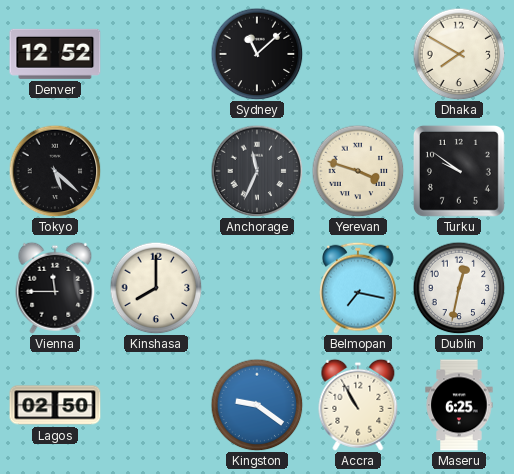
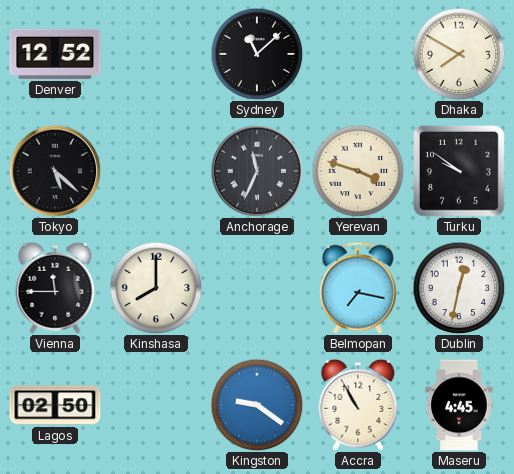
Maseru: 6:25 -> 4:45
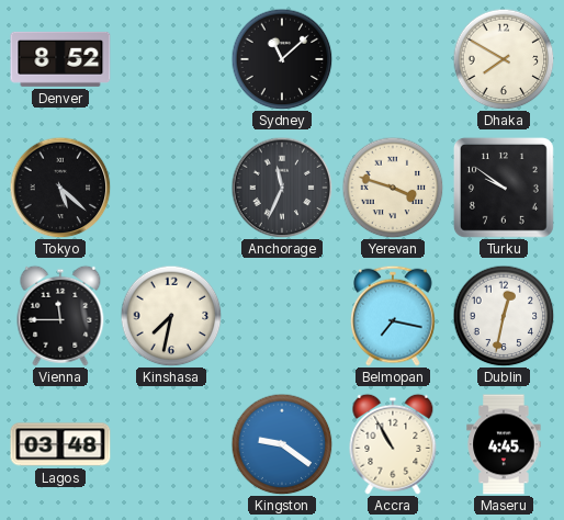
Denver: 12:52 -> 8:52
Kinshasa: 8:00 -> 7:32
Lagos: 02:50 -> 03:48
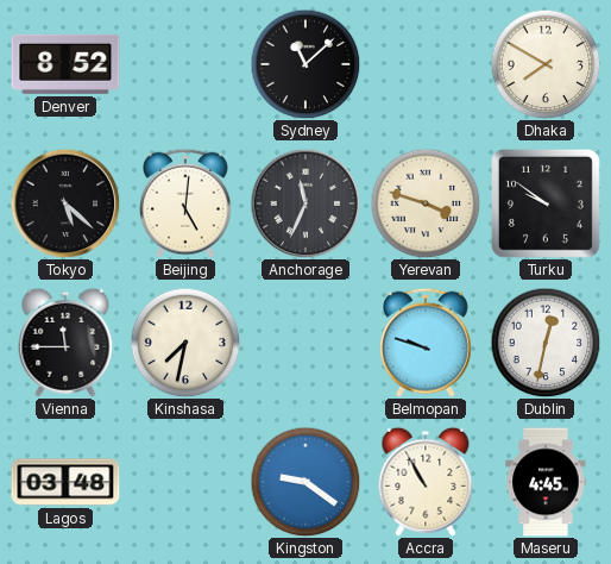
Beijing: none -> 5:01
Belmopan: 7:17 -> 9:48
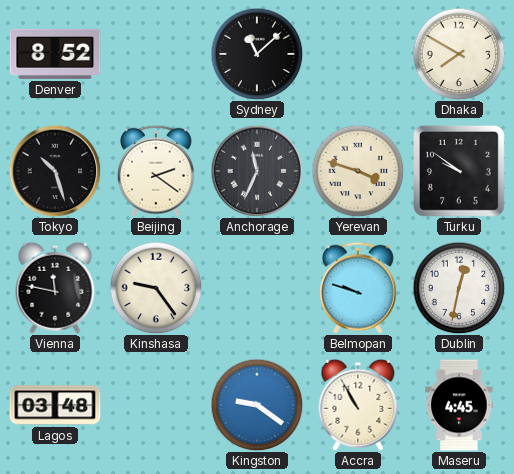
Tokyo: 5:22 -> 10:27
Beijing: 5:01 -> 2:21
Vienna: 11:45 -> 11:47
Kinshasa: 7:32 -> 9:24
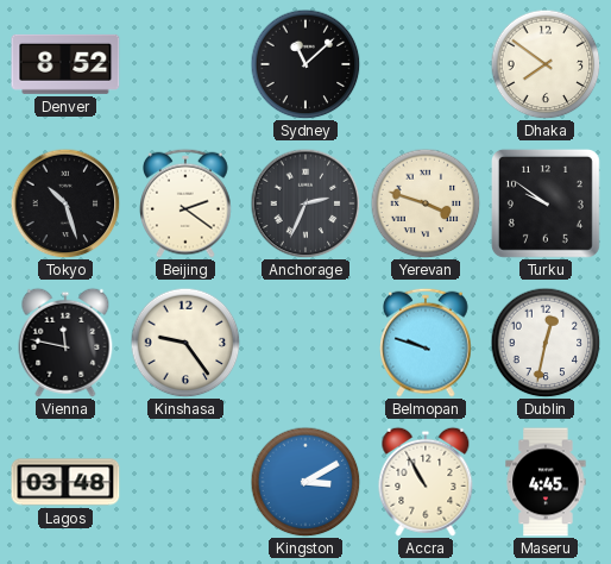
Dhaka: 7:50 -> 7:51
Anchorage: 11:34 -> 2:34
Kingston: 9:21 -> 3:10
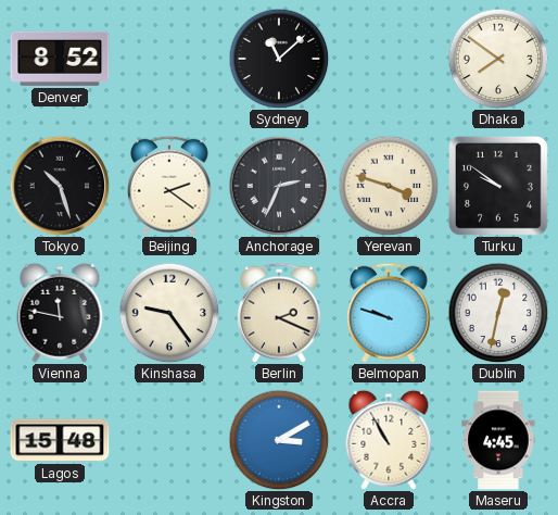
Berlin: none -> 2:19
Lagos: 03:48 -> 15:48
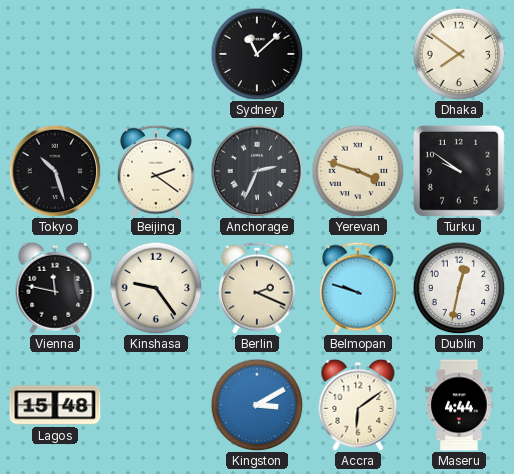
Denver: 8:52 -> none
Accra: 10:55 -> 6:09
Maseru: 4:45 -> 4:44
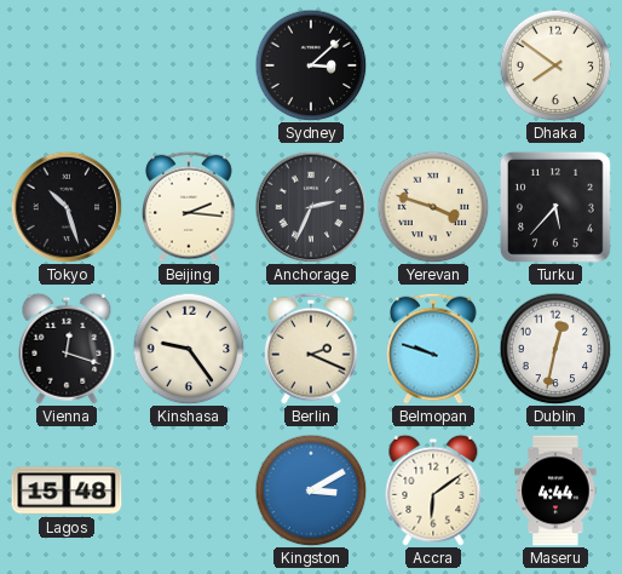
Sydney: 11:08 -> 3:08
Beijing: 2:21 -> 2:16
Turku: 9:51 -> 5:37
Vienna: 11:47 -> 12:18
